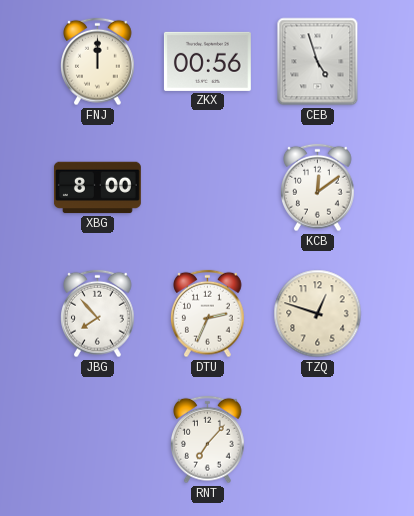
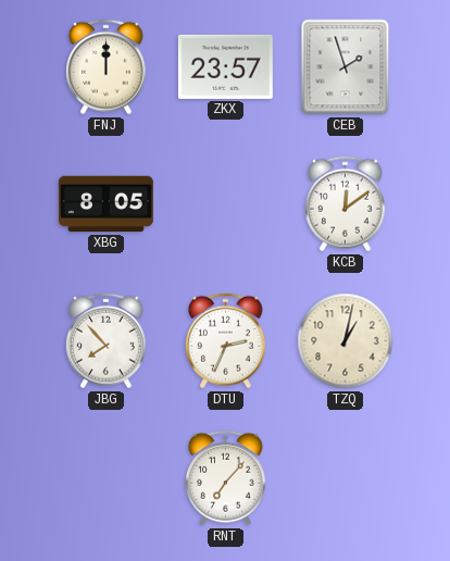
ZKX: 00:56 -> 23:57
CEB: 4:57 -> 1:57
XBG: 8:00 -> 8:05
TZQ: 12:48 -> 1:02
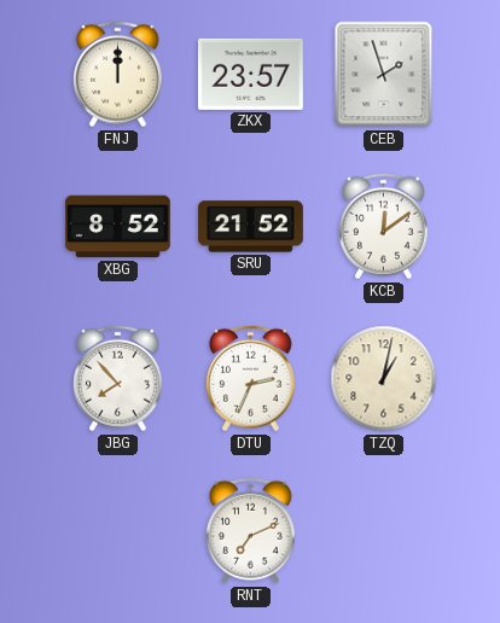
XBG: 8:05 -> 8:52
SRU: none -> 21:52
RNT: 7:07 -> 7:11
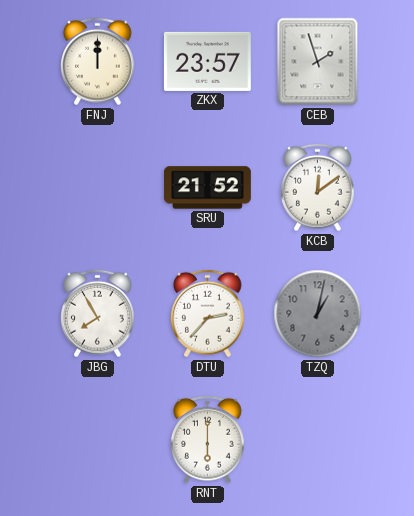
XBG: 8:52 -> none
JBG: 7:53 -> 7:55
DTU: 2:34 -> 2:37
TZQ dial: cream -> grey
RNT: 7:11 -> 6:00
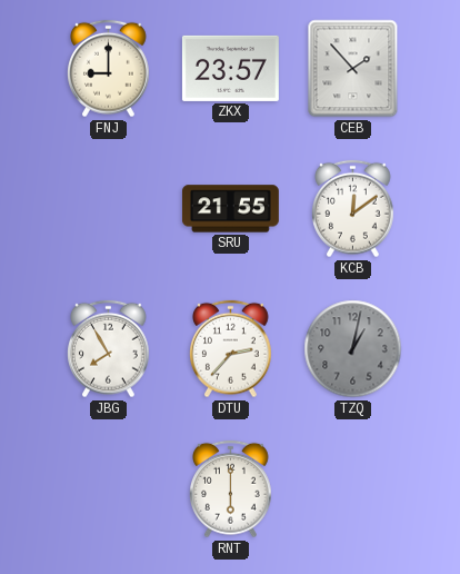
FNJ: 12:00 -> 9:00
CEB: 1:57 -> 1:53
SRU: 21:52 -> 21:55
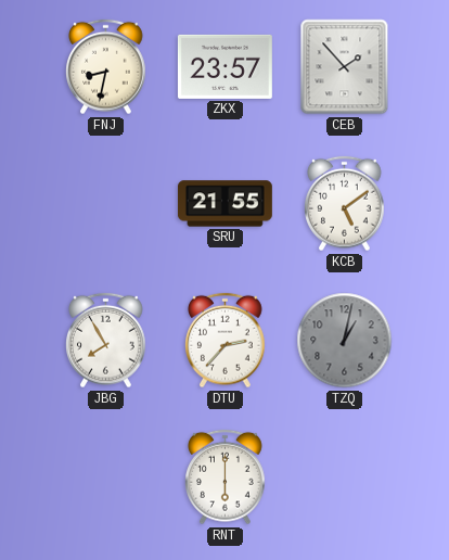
FNJ: 9:00 -> 8:32
KCB: 12:09 -> 5:09
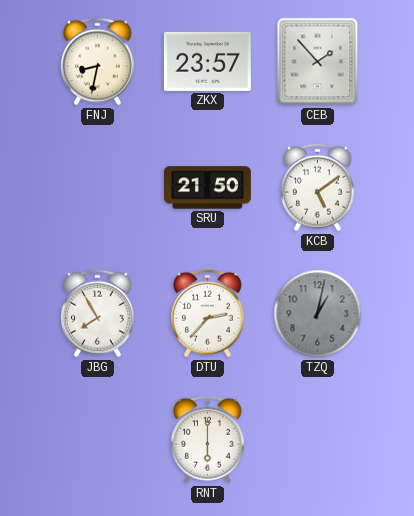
SRU: 21:55 -> 21:50
